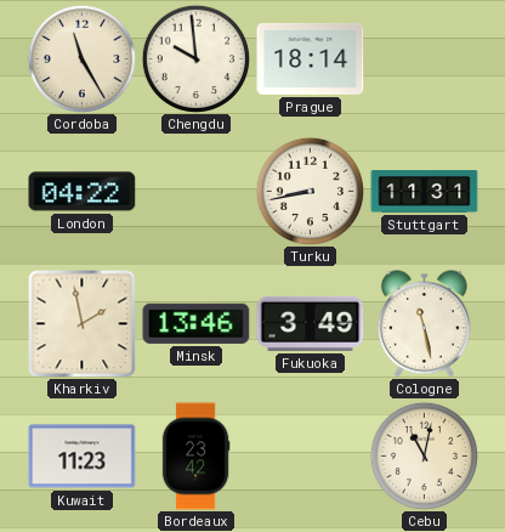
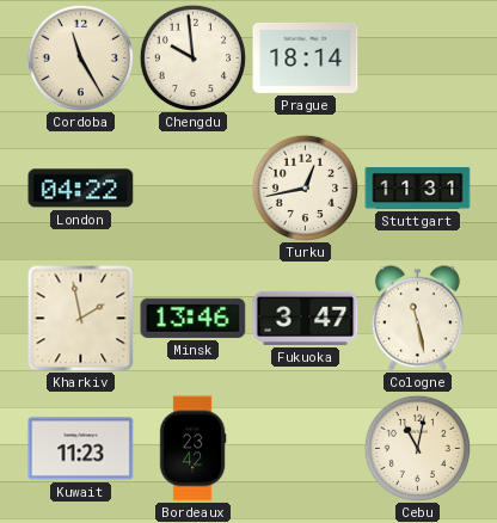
Turku: 8:43 -> 12:43
Fukuoka: 3:49 -> 3:47
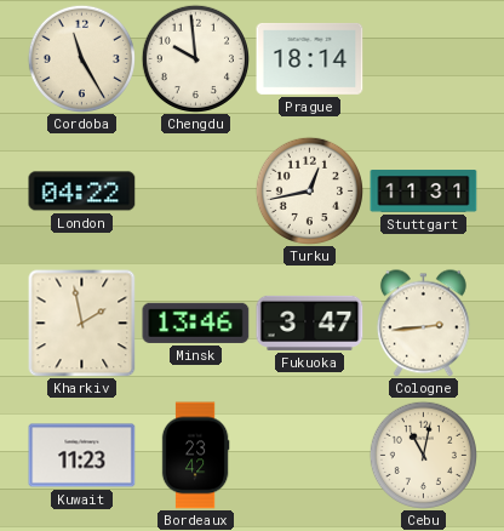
Cologne: 11:28 -> 2:44
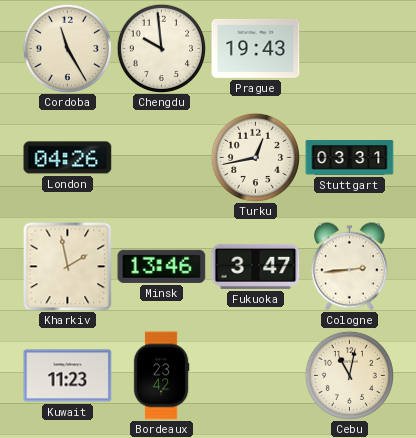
Prague: 18:14 -> 19:43
London: 04:22 -> 04:26
Stuttgart: 11:31 -> 03:31
